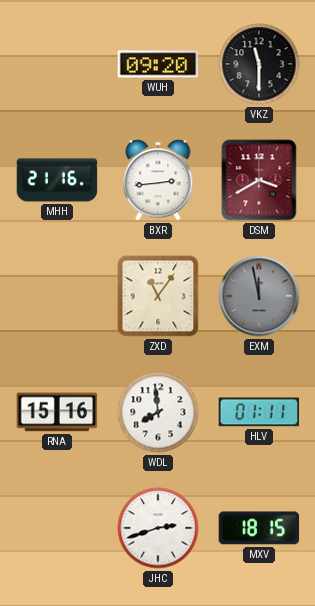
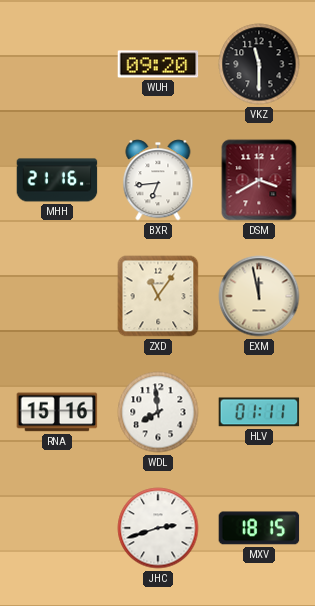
BXR: 2:44 -> 6:44
EXM dial: grey -> cream
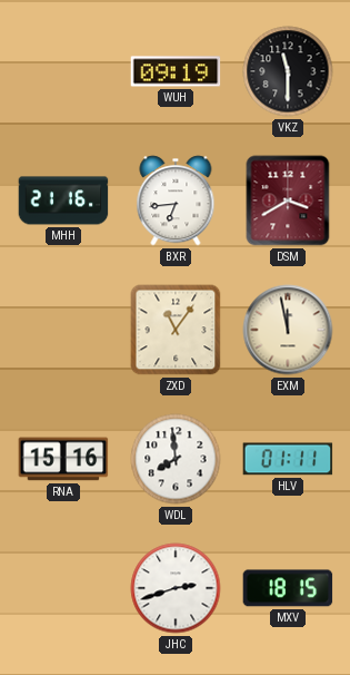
WUH: 09:20 -> 09:19
